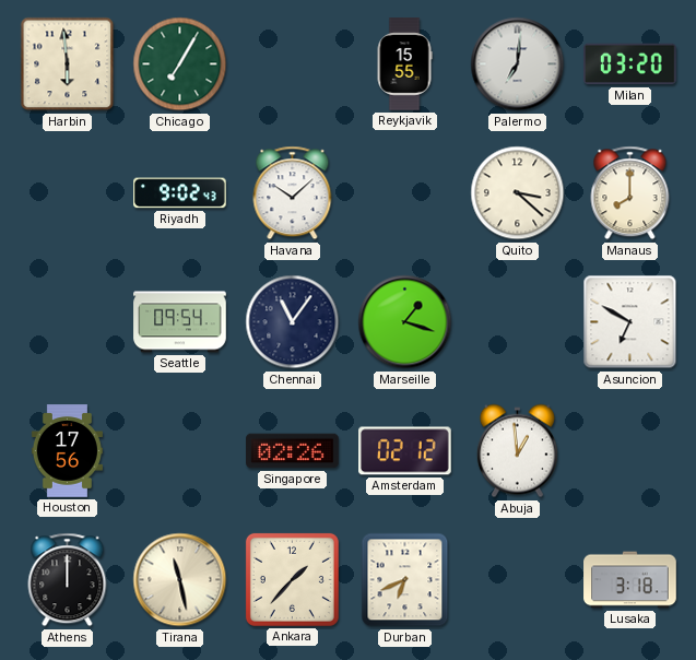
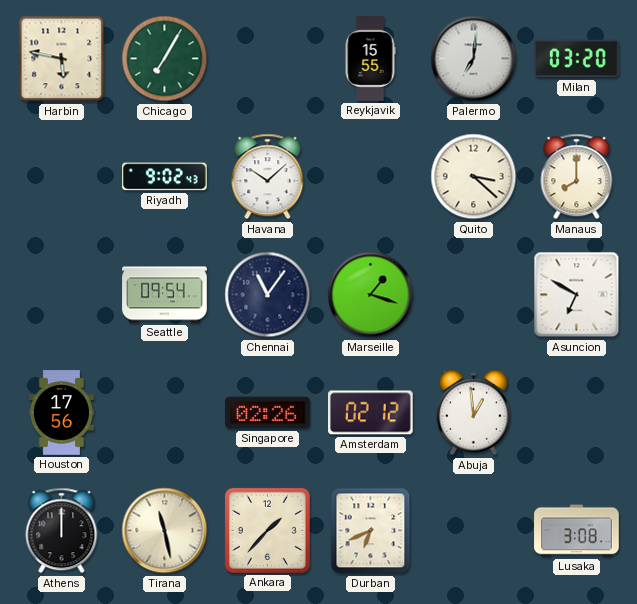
Harbin: 5:59 -> 5:47
Lusaka: 3:18 -> 3:08
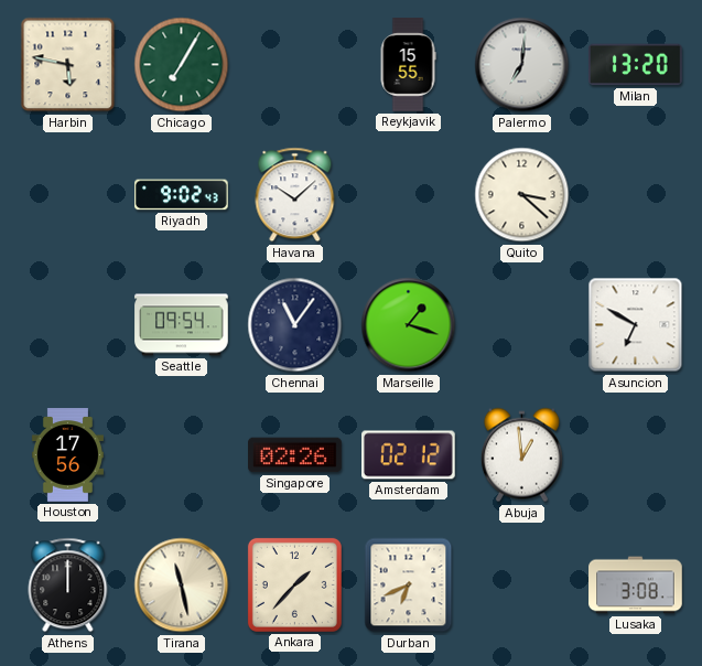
Milan: 03:20 -> 13:20
Manaus: 8:00 -> none
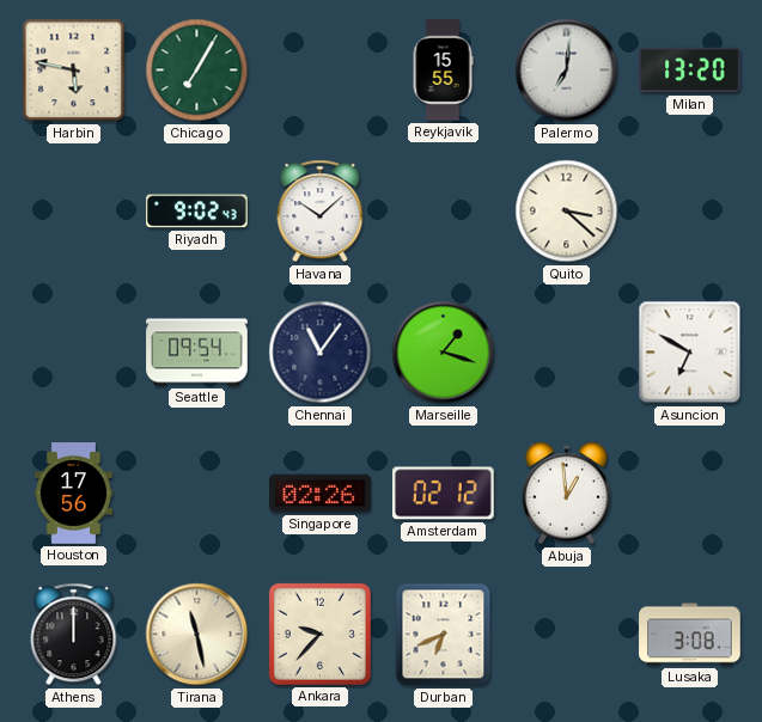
Ankara: 1:37 -> 9:37
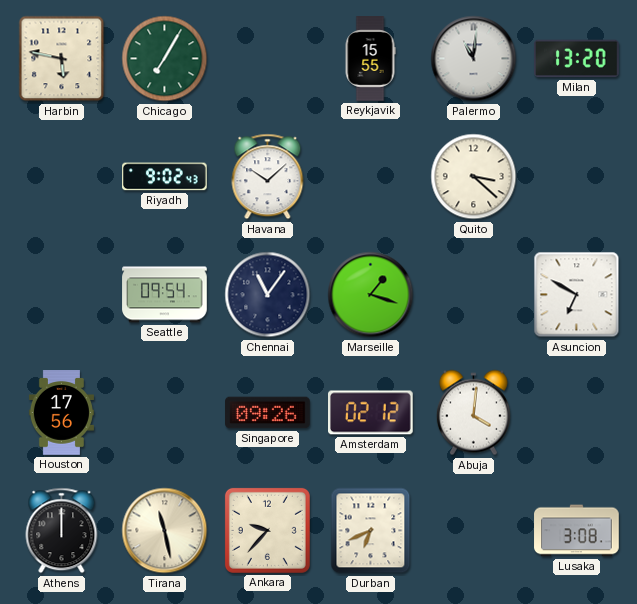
Palermo: 7:01 -> 11:01
Singapore: 02:26 -> 09:26
Abuja: 12:59 -> 4:01
